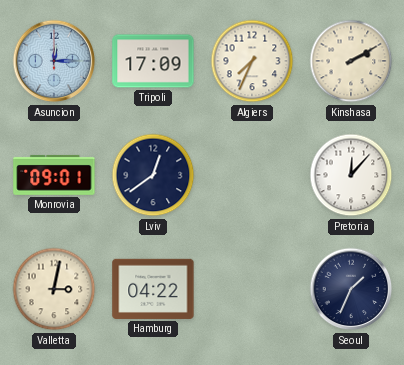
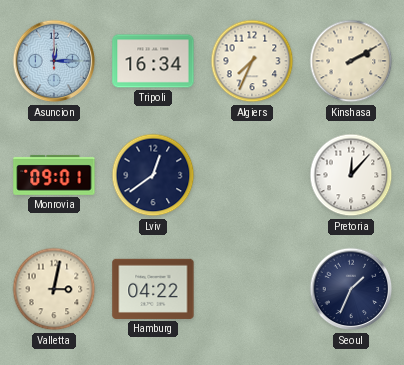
Tripoli: 17:09 -> 16:34
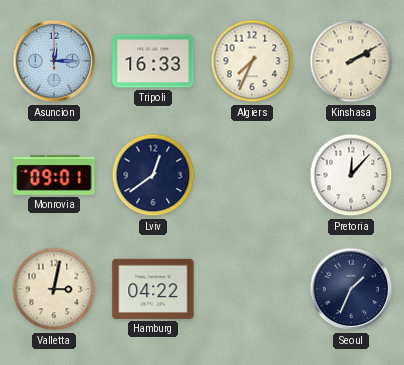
Tripoli: 16:34 -> 16:33
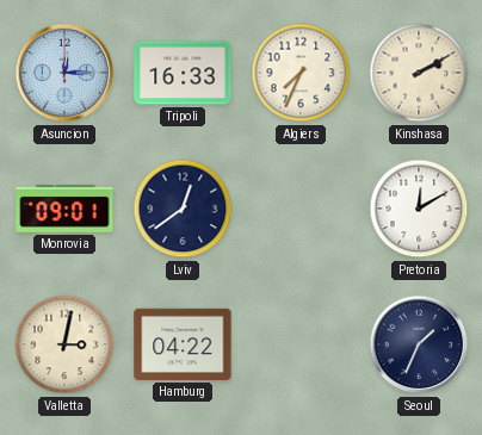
Pretoria: 12:07 -> 12:10
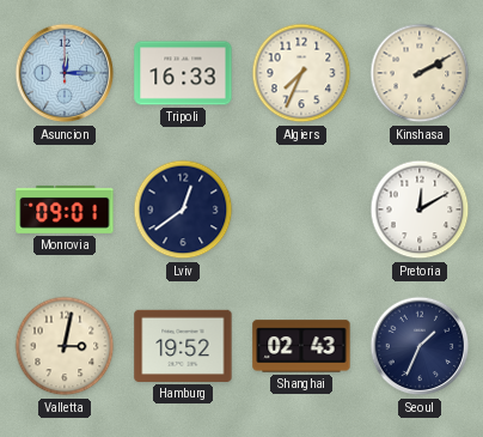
Hamburg: 04:22 -> 19:52
Shanghai: none -> 02:43
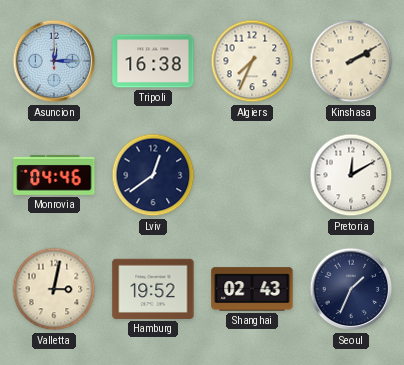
Tripoli: 16:33 -> 16:38
Monrovia: 09:01 -> 04:46
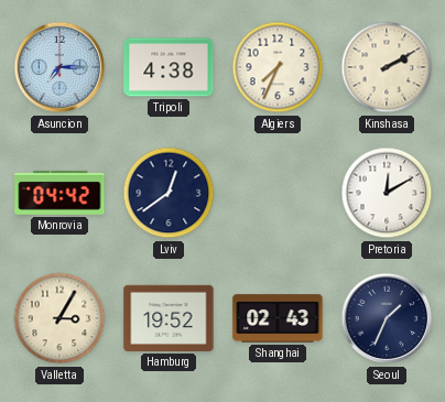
Asuncion: 12:15 -> 7:15
Tripoli: 16:38 -> 4:38
Monrovia: 04:46 -> 04:42
Valletta: 3:02 -> 3:05
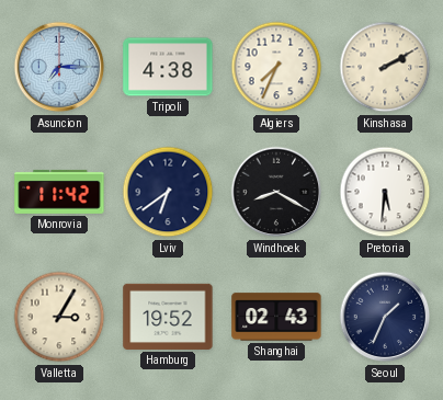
Monrovia: 04:42 -> 11:42
Lviv: 12:39 -> 6:39
Windhoek: none -> 8:20
Pretoria: 12:10 -> 5:31
